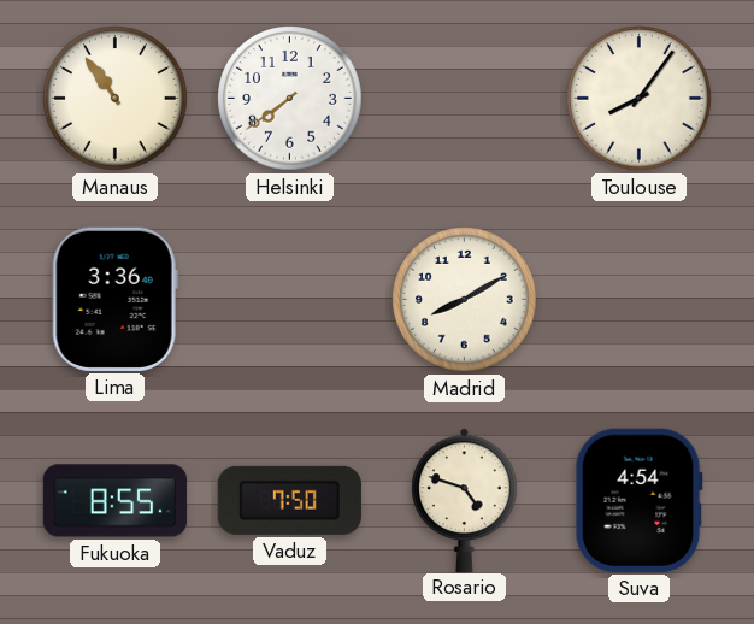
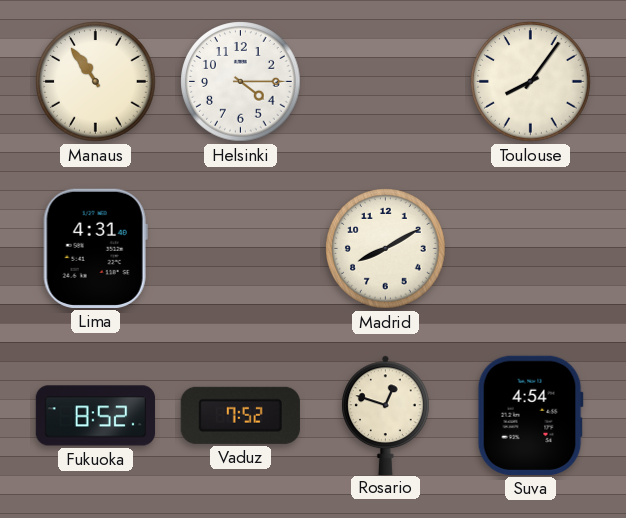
Helsinki: 7:39 -> 4:15
Lima: 3:36 -> 4:31
Fukuoka: 8:55 -> 8:52
Vaduz: 7:50 -> 7:52
Rosario: 4:48 -> 12:48
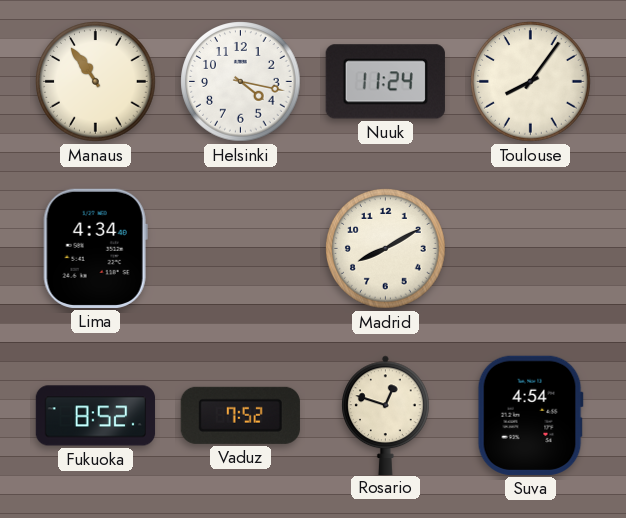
Helsinki: 4:15 -> 4:17
Nuuk: none -> 11:24
Lima: 4:31 -> 4:34
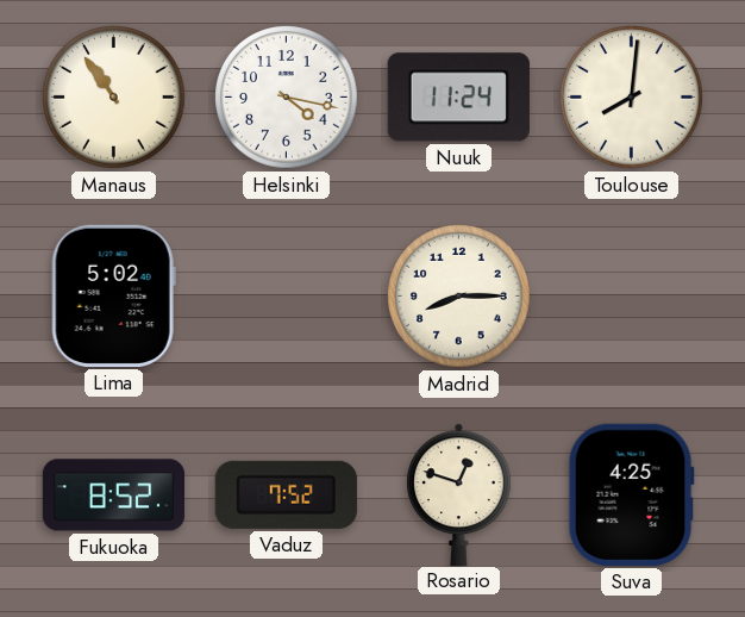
Toulouse: 8:06 -> 8:01
Lima: 4:34 -> 5:02
Madrid: 8:10 -> 8:15
Suva: 4:54 -> 4:25
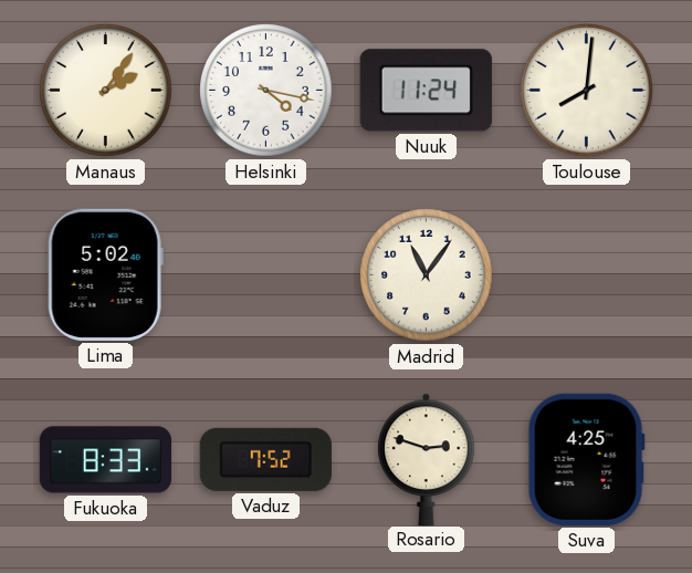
Manaus: 10:54 -> 2:06
Madrid: 8:15 -> 11:06
Fukuoka: 8:52 -> 8:33
Rosario: 12:48 -> 2:48
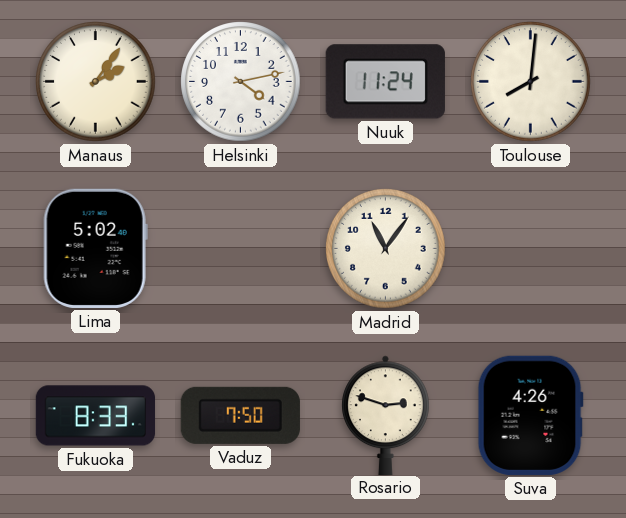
Helsinki: 4:17 -> 4:13
Vaduz: 7:52 -> 7:50
Suva: 4:25 -> 4:26
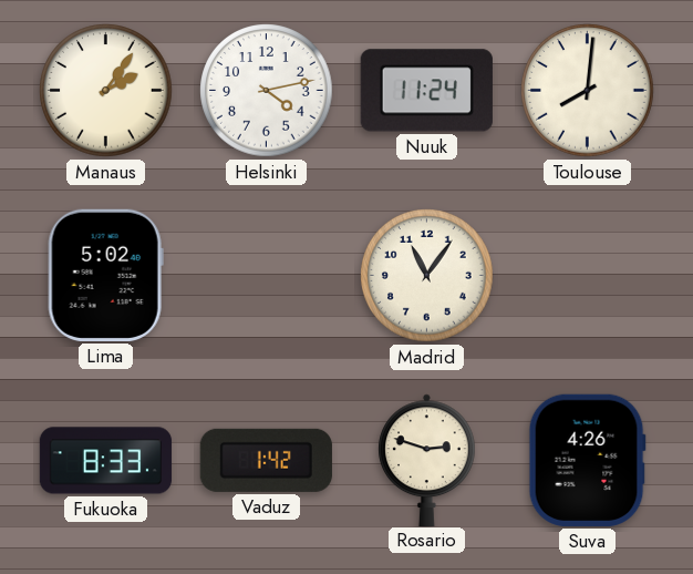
Vaduz: 7:50 -> 1:42
